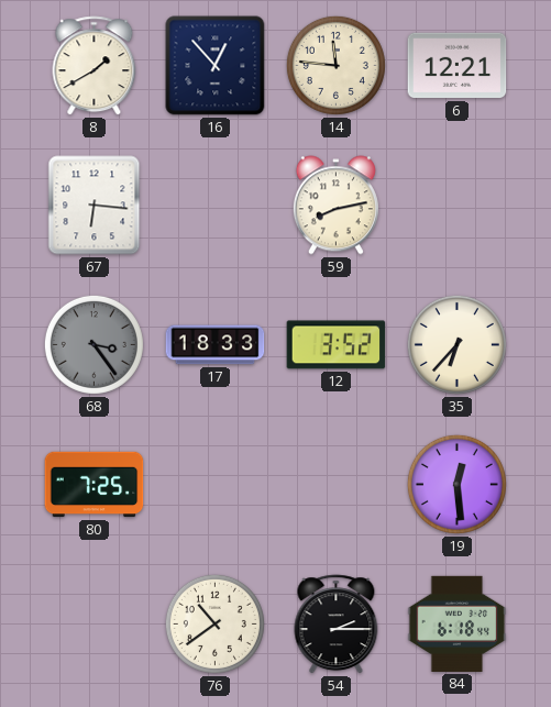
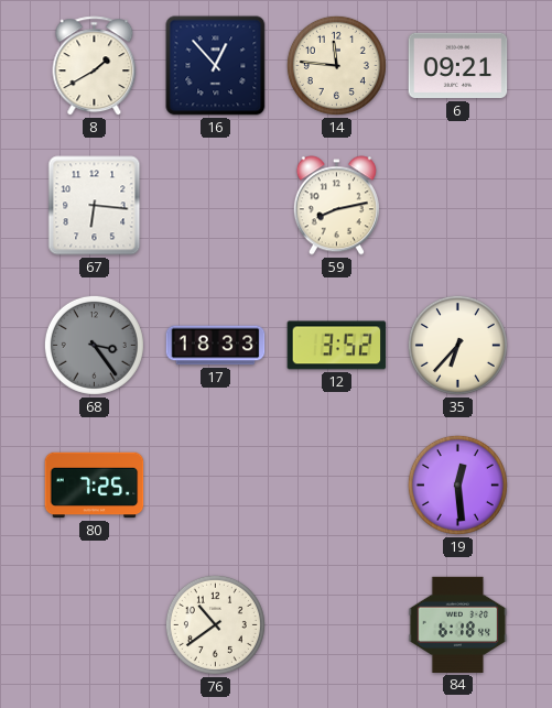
6: 12:21 -> 09:21
54: 2:15 -> none
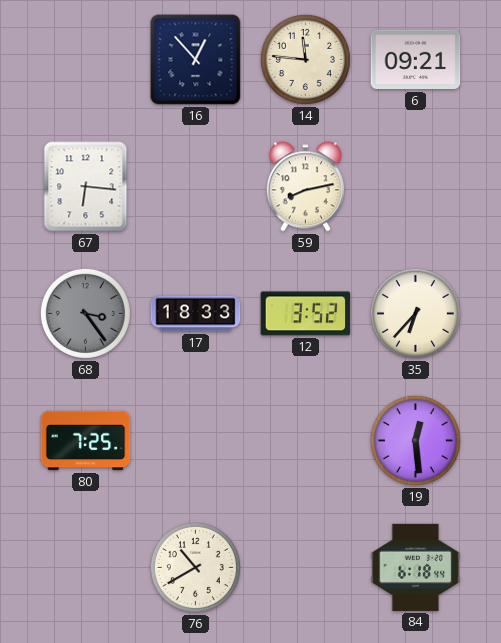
8: 1:40 -> none
76: 10:39 -> 10:40
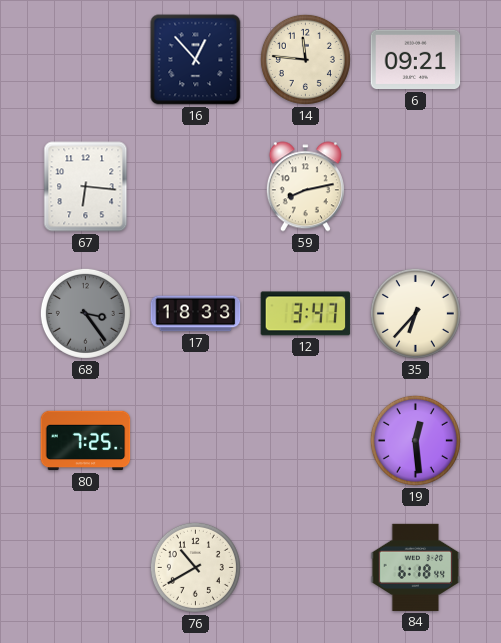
12: 3:52 -> 3:47
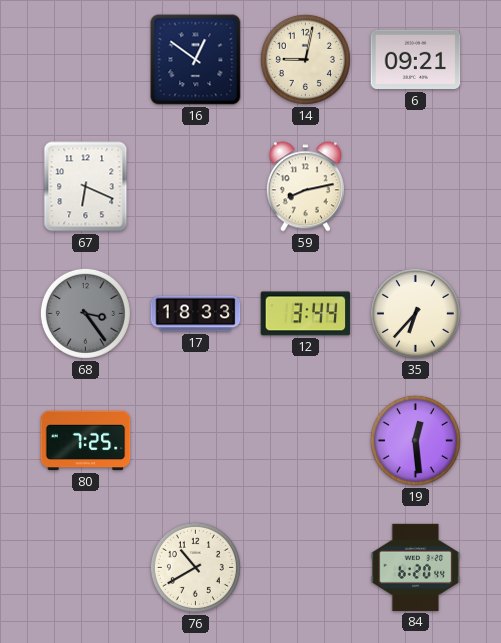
16: 12:53 -> 12:51
14: 11:46 -> 9:02
67: 6:16 -> 6:19
12: 3:47 -> 3:44
84: 6:18 -> 6:20
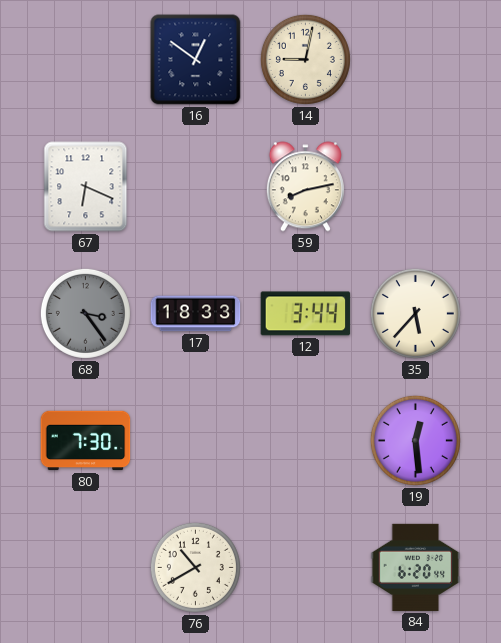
6: 09:21 -> none
35: 6:37 -> 5:37
80: 7:25 -> 7:30
